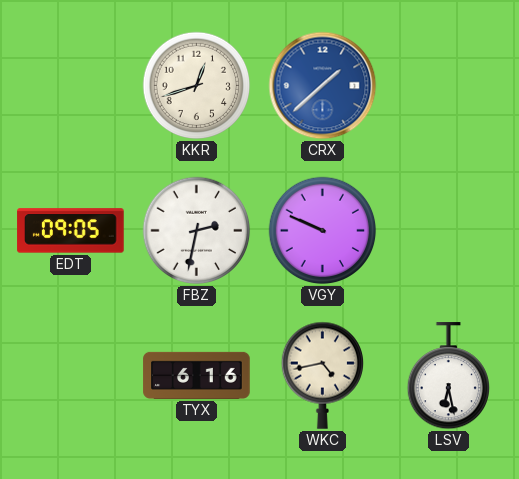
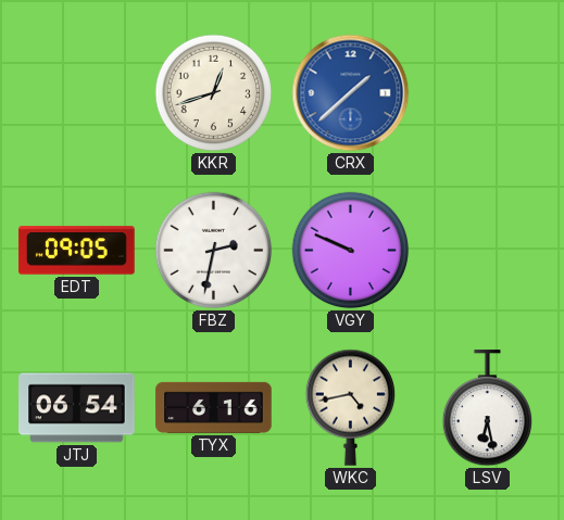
JTJ: none -> 06:54
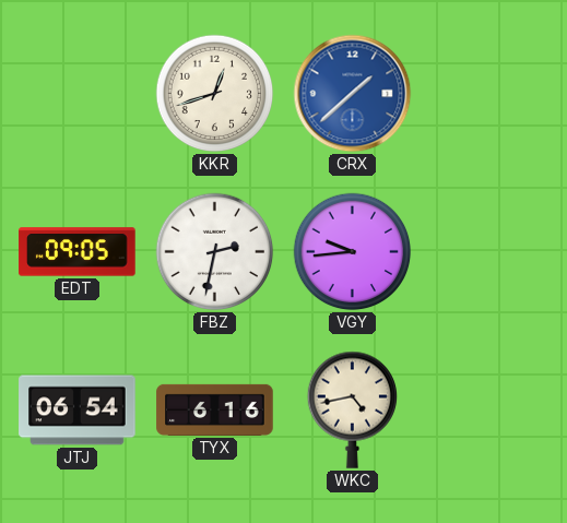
VGY: 9:49 -> 9:44
LSV: 6:28 -> none
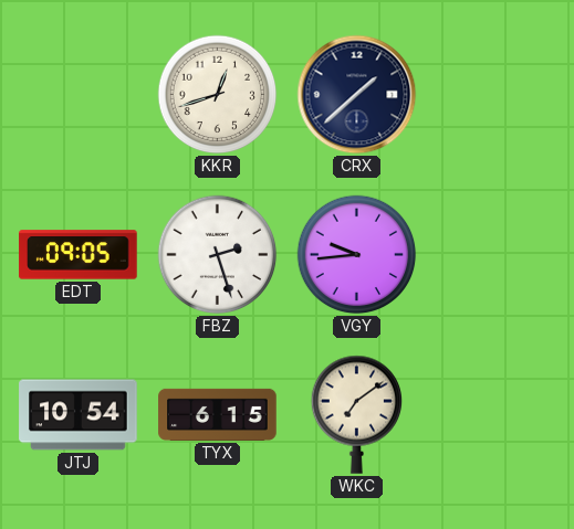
CRX dial: blue -> navy
FBZ: 2:32 -> 2:27
JTJ: 06:54 -> 10:54
TYX: 6:16 -> 6:15
WKC: 4:43 -> 7:09
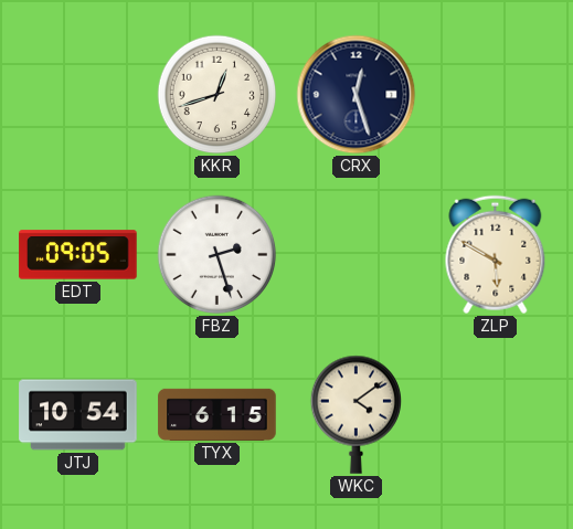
CRX: 1:38 -> 12:27
VGY: 9:44 -> none
ZLP: none -> 5:50
WKC: 7:09 -> 4:09
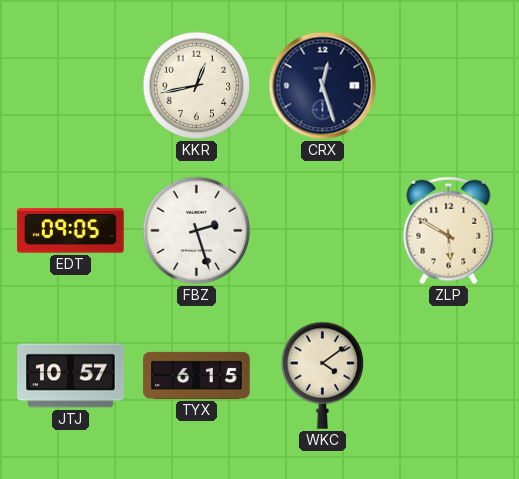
KKR: 12:42 -> 12:43
JTJ: 10:54 -> 10:57
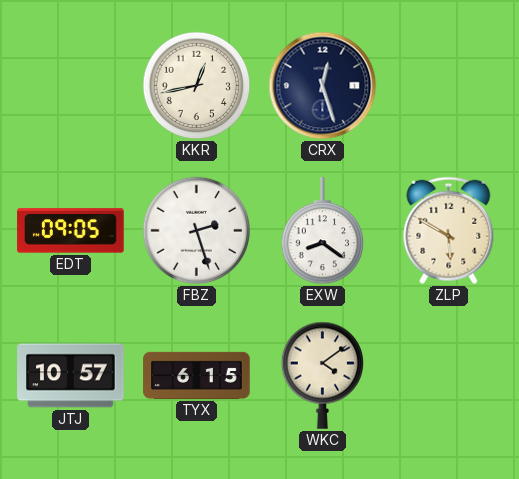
EXW: none -> 8:21
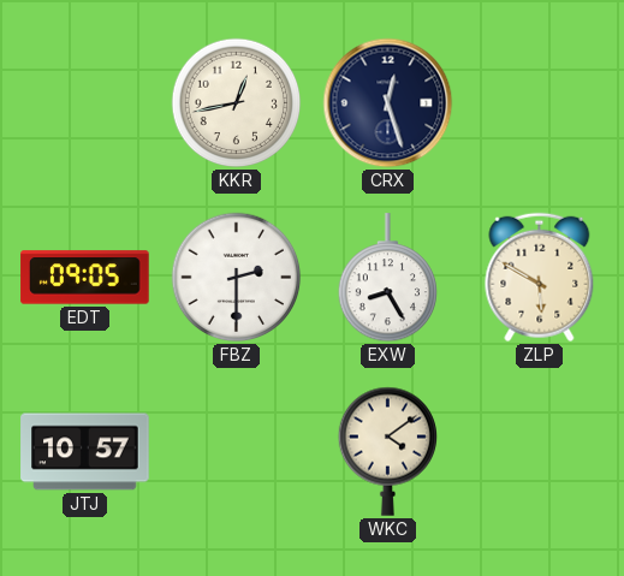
FBZ: 2:27 -> 2:30
EXW: 8:21 -> 8:25
TYX: 6:15 -> none
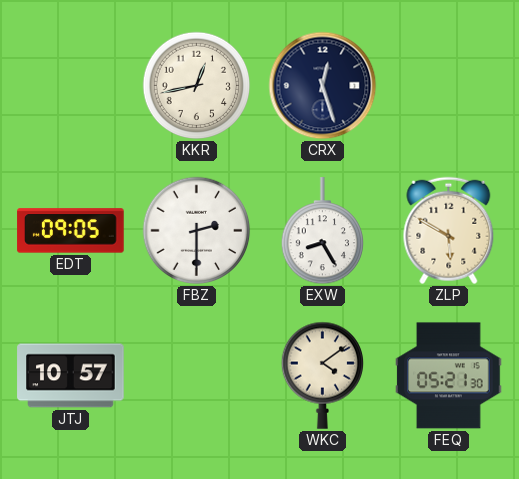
FEQ: none -> 05:21
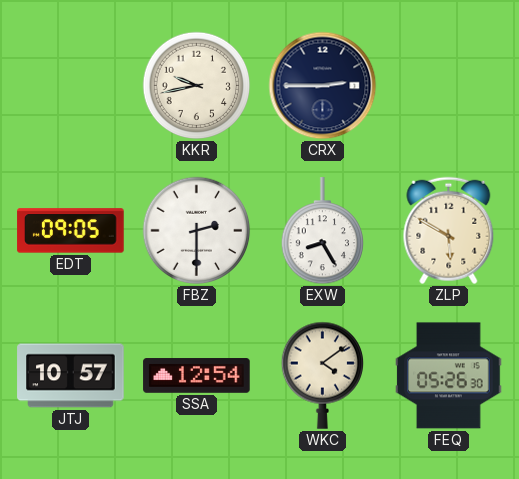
KKR: 12:43 -> 9:43
CRX: 12:27 -> 2:45
SSA: none -> 12:54
FEQ: 05:21 -> 05:26
